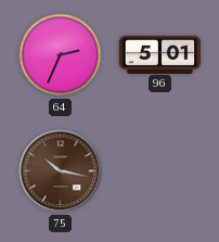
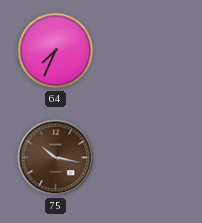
64: 2:34 -> 7:34
96: 5:01 -> none
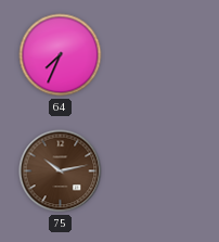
75: 10:17 -> 10:13
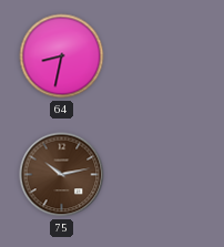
64: 7:34 -> 8:32
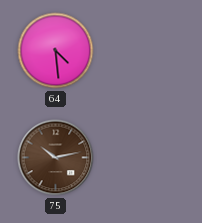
64: 8:32 -> 4:29
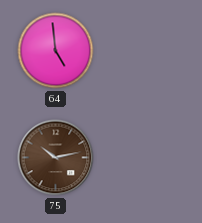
64: 4:29 -> 4:59
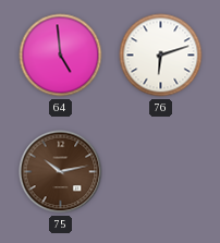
76: none -> 6:12
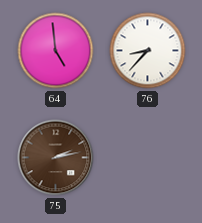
76: 6:12 -> 8:37
75: 10:13 -> 2:13
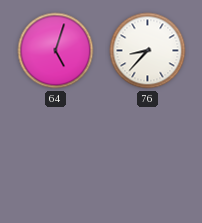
64: 4:59 -> 5:03
75: 2:13 -> none
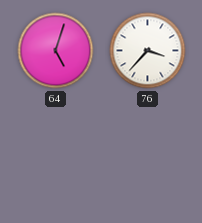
76: 8:37 -> 3:37
